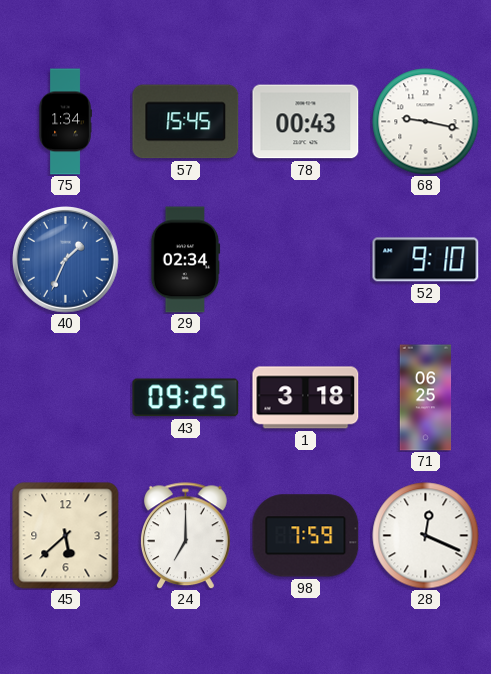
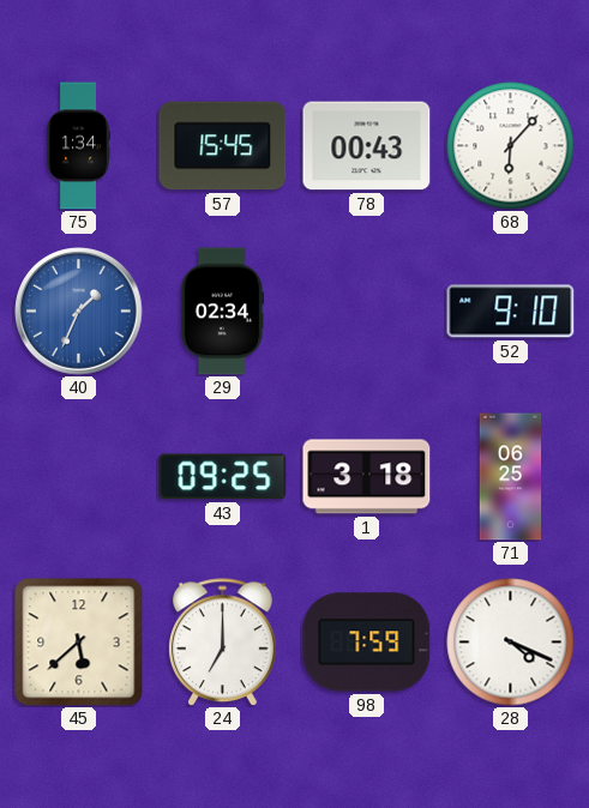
68: 9:17 -> 6:07
28: 12:19 -> 4:19
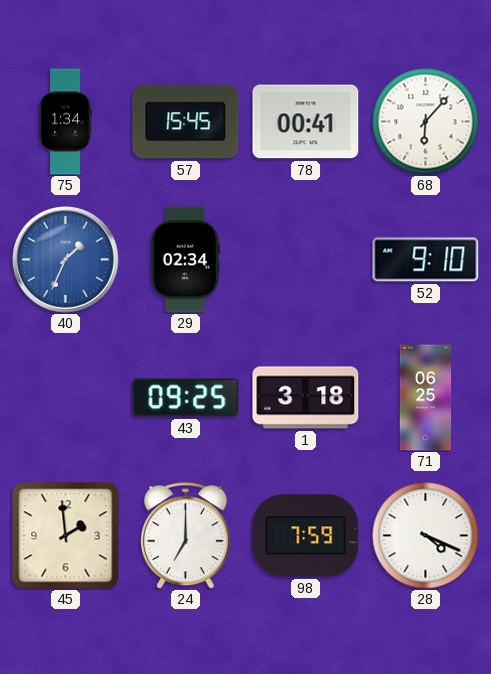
78: 00:43 -> 00:41
45: 5:38 -> 1:59
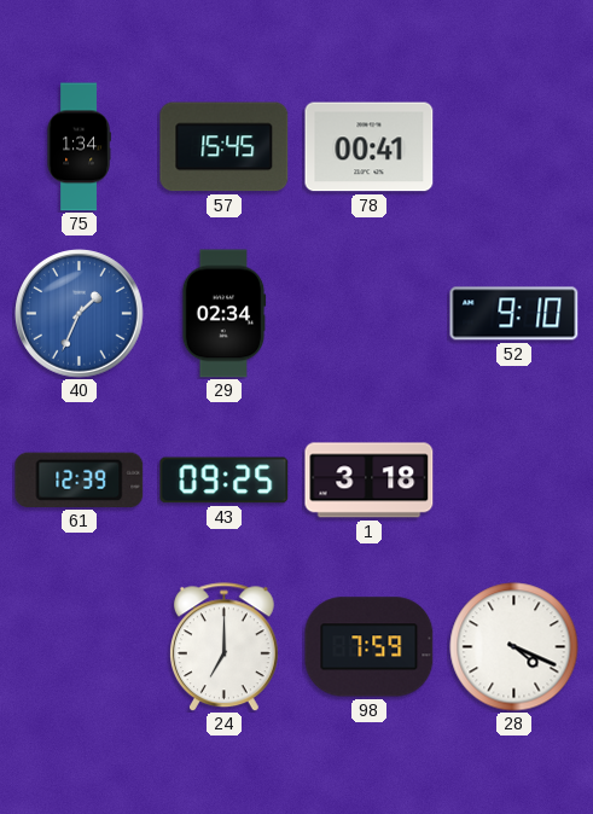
68: 6:07 -> none
61: none -> 12:39
71: 06:25 -> none
45: 1:59 -> none
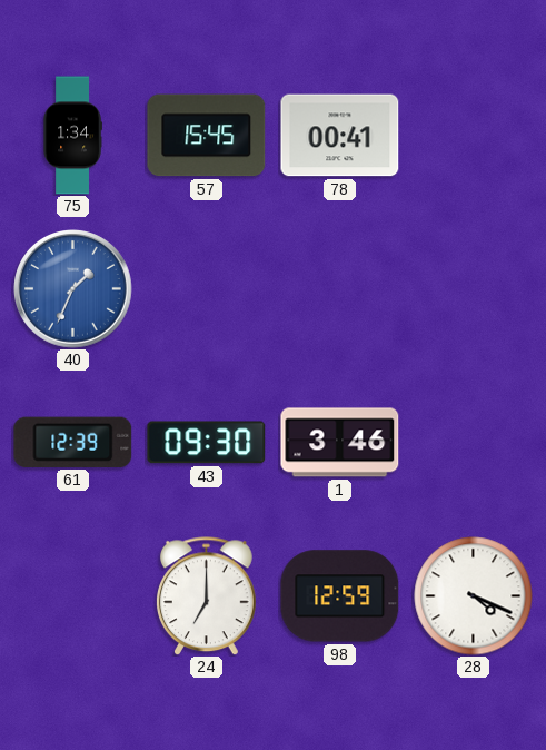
29: 02:34 -> none
52: 9:10 -> none
43: 09:25 -> 09:30
1: 3:18 -> 3:46
98: 7:59 -> 12:59
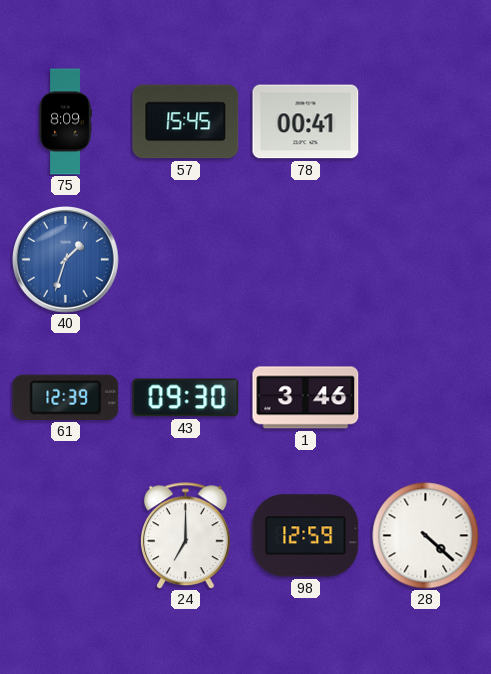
75: 1:34 -> 8:09
40: 1:34 -> 1:33
28: 4:19 -> 4:22
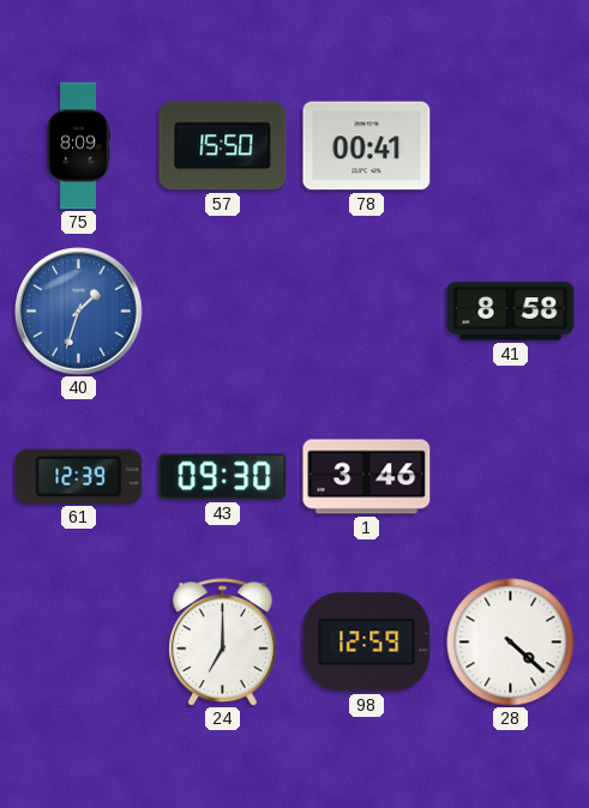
57: 15:45 -> 15:50
41: none -> 8:58
